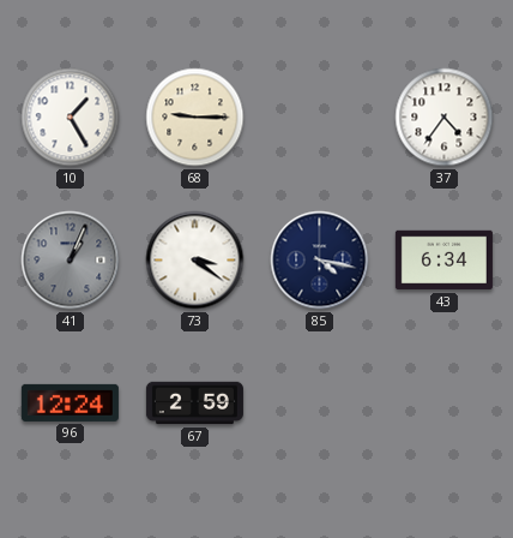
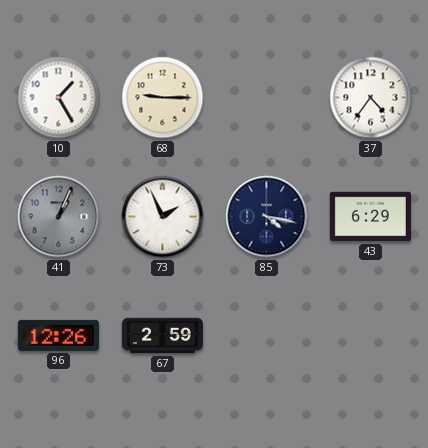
73: 3:21 -> 1:56
43: 6:34 -> 6:29
96: 12:24 -> 12:26
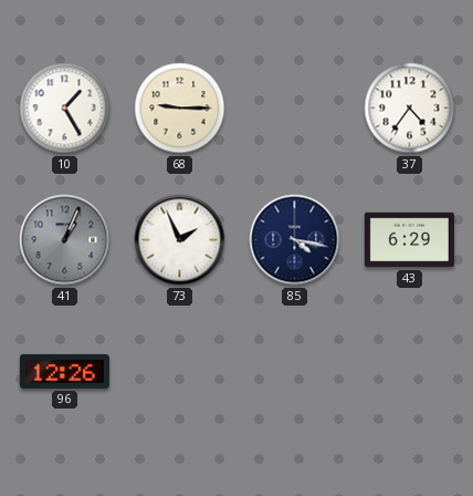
67: 2:59 -> none
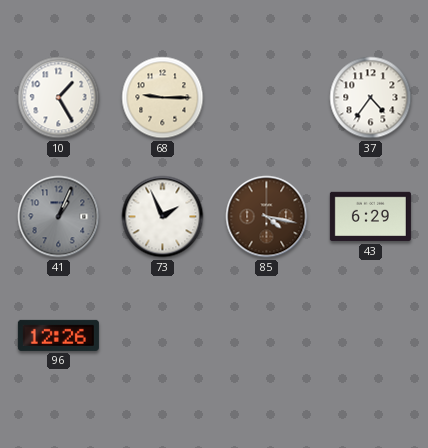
85 dial: navy -> brown
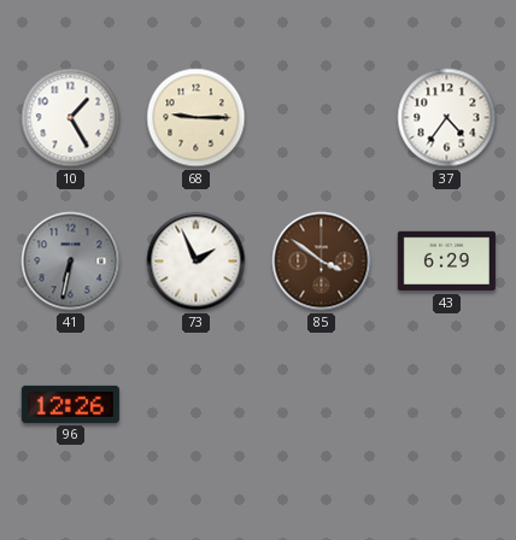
41: 1:04 -> 6:32
85: 4:17 -> 3:51
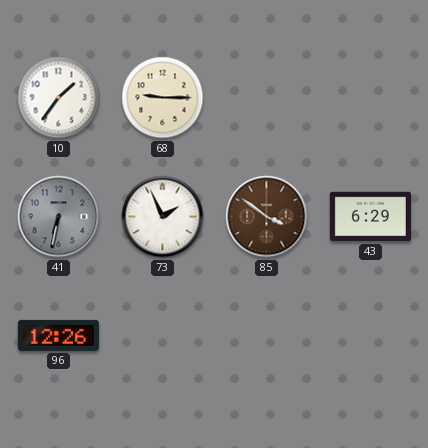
10: 1:25 -> 1:36
37: 4:36 -> none
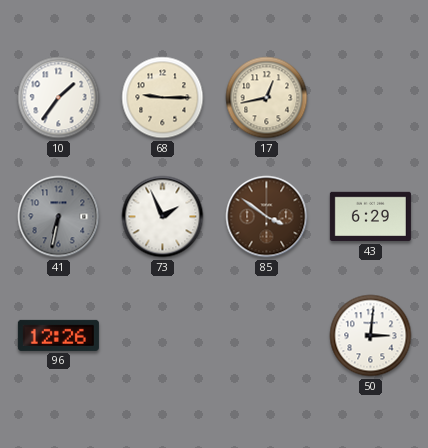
17: none -> 12:43
50: none -> 3:01
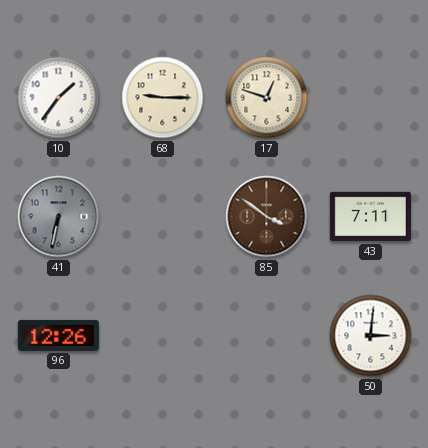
17: 12:43 -> 12:48
73: 1:56 -> none
43: 6:29 -> 7:11
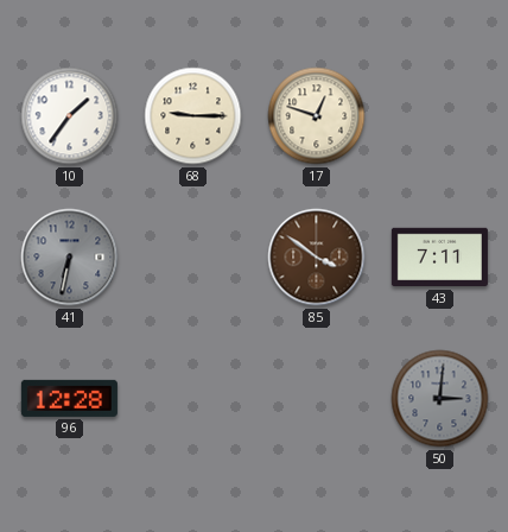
96: 12:26 -> 12:28
50 dial: white -> grey
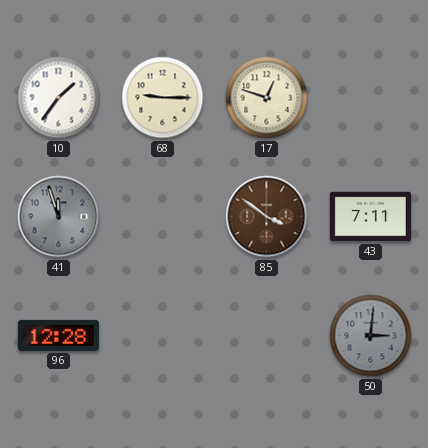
41: 6:32 -> 11:57
